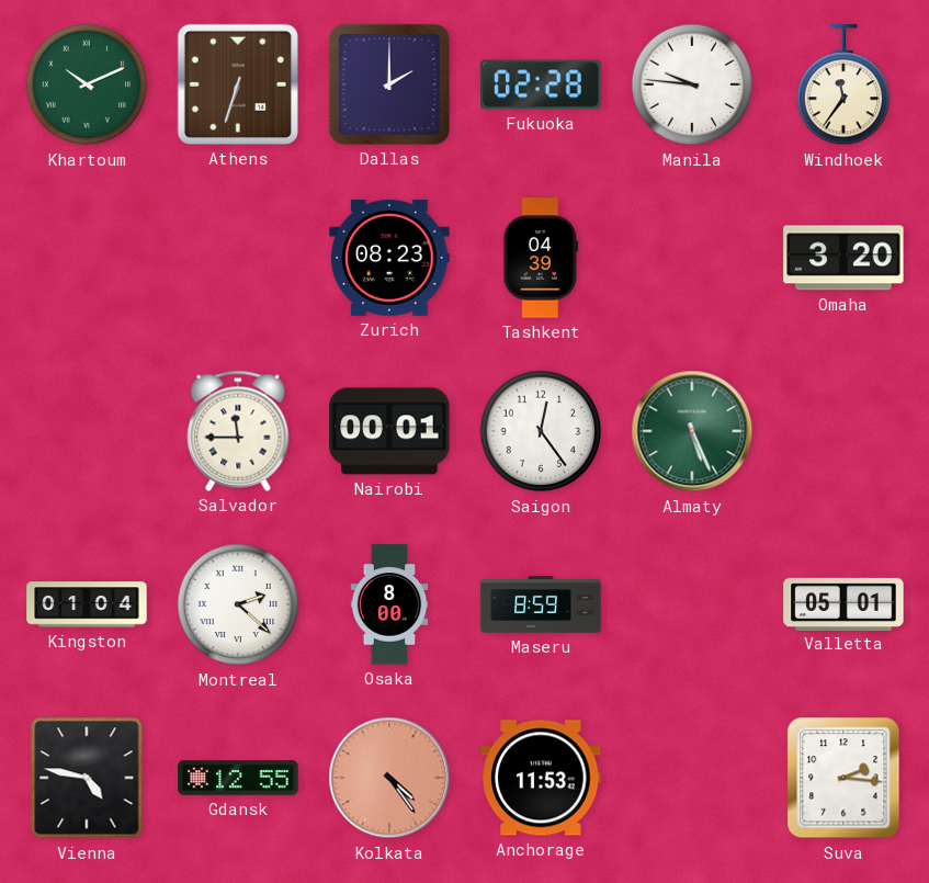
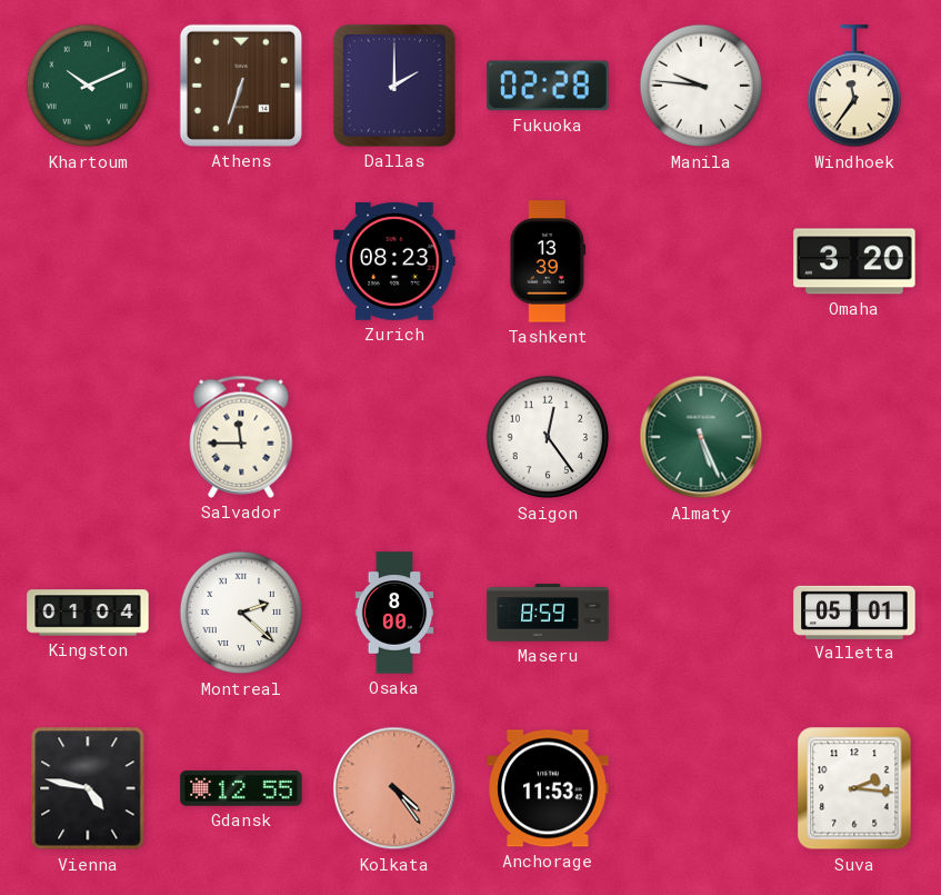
Tashkent: 04:39 -> 13:39
Nairobi: 00:01 -> none
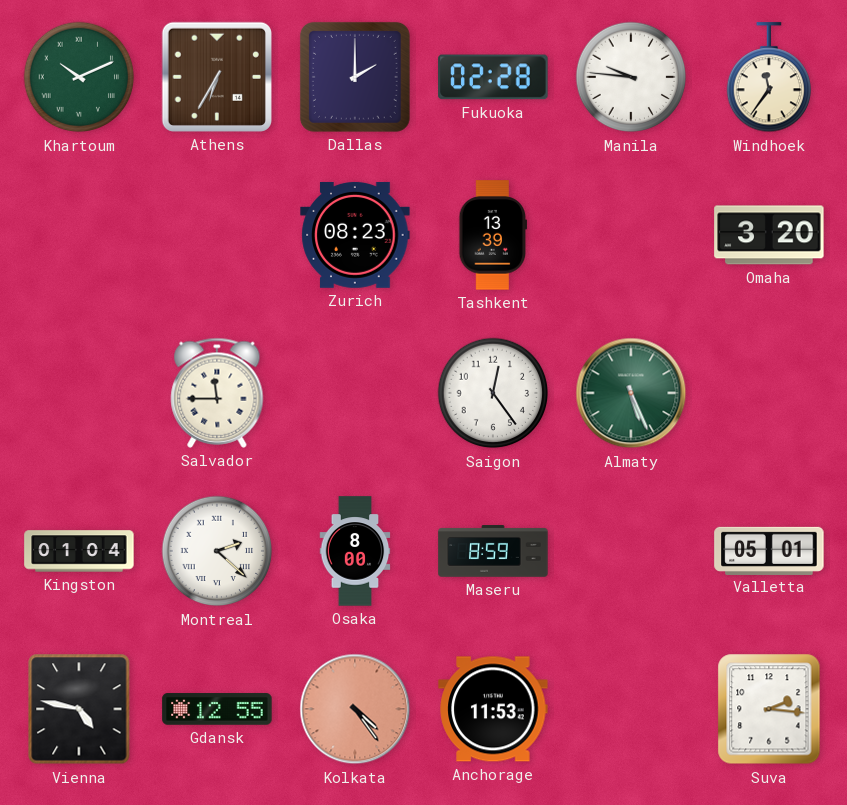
Athens: 6:33 -> 6:35
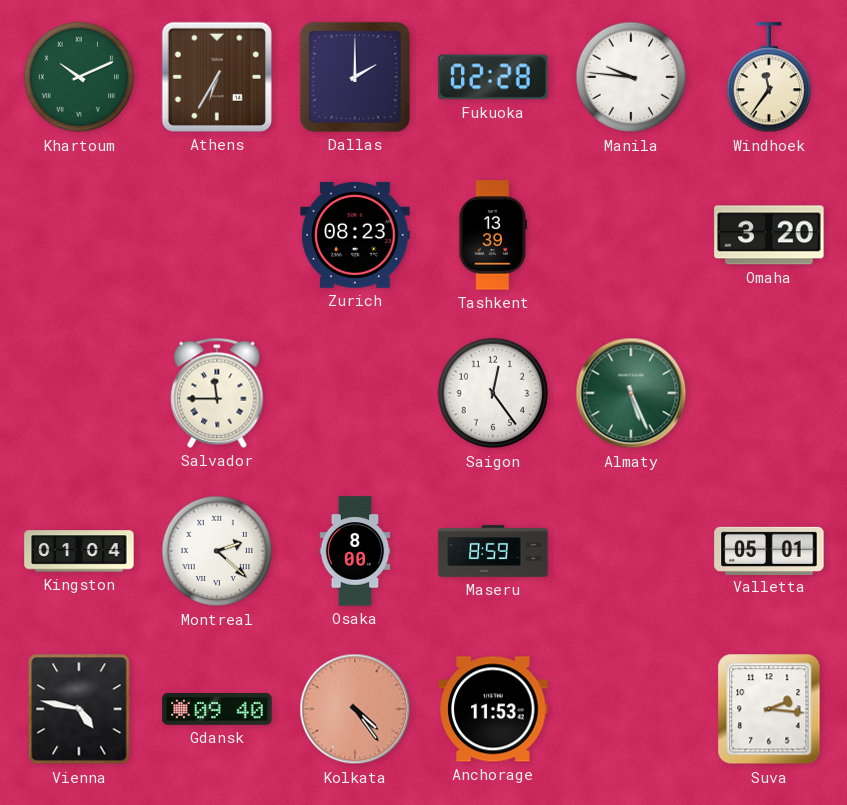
Gdansk: 12:55 -> 09:40
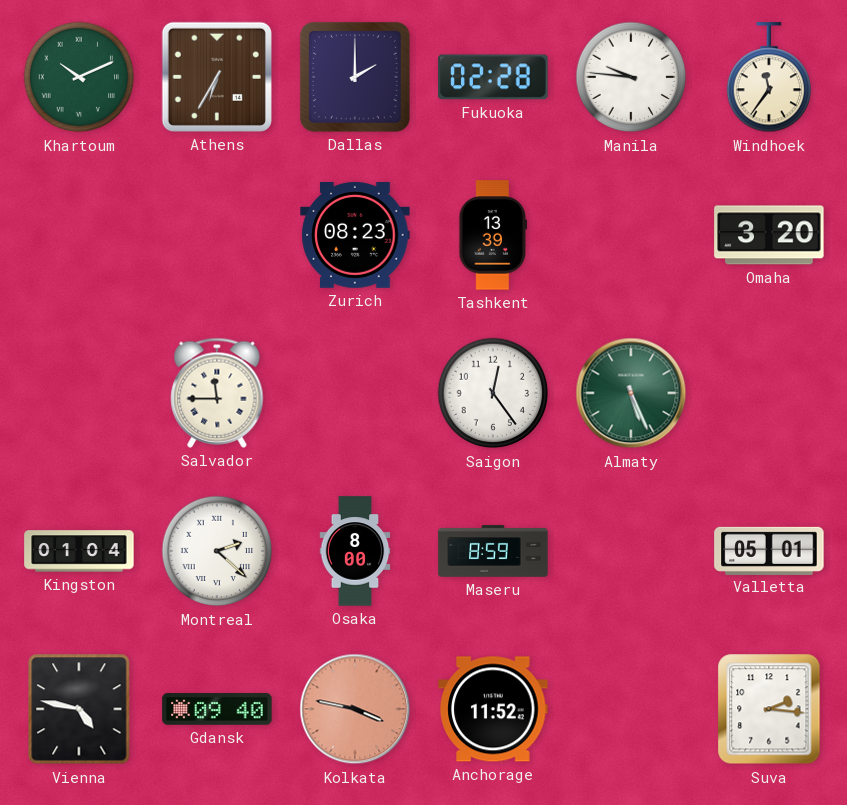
Kolkata: 4:24 -> 3:47
Anchorage: 11:53 -> 11:52
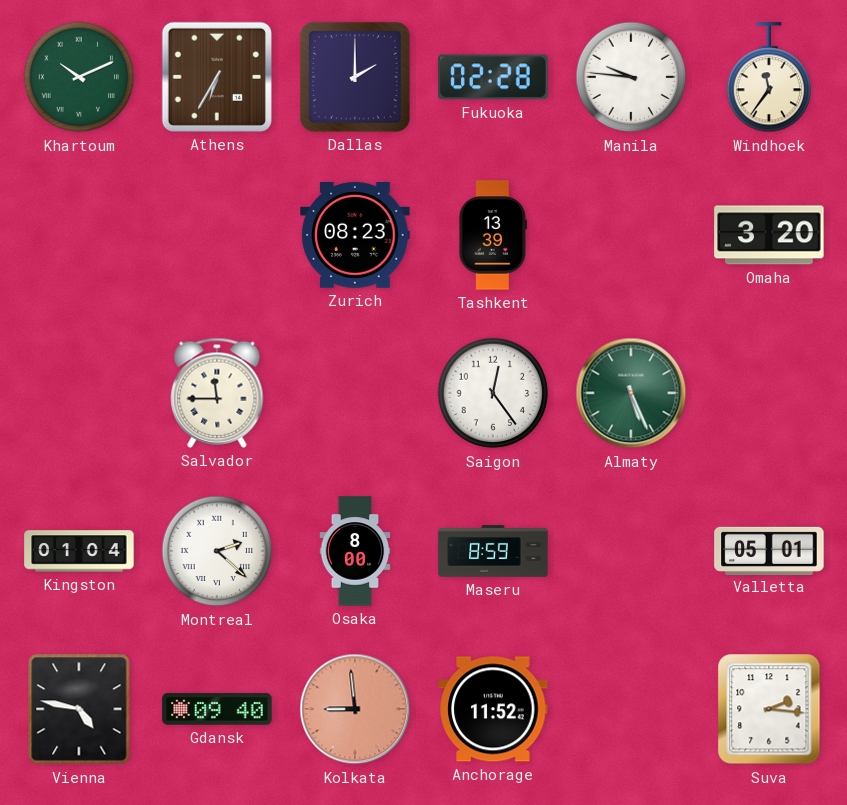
Kolkata: 3:47 -> 8:59
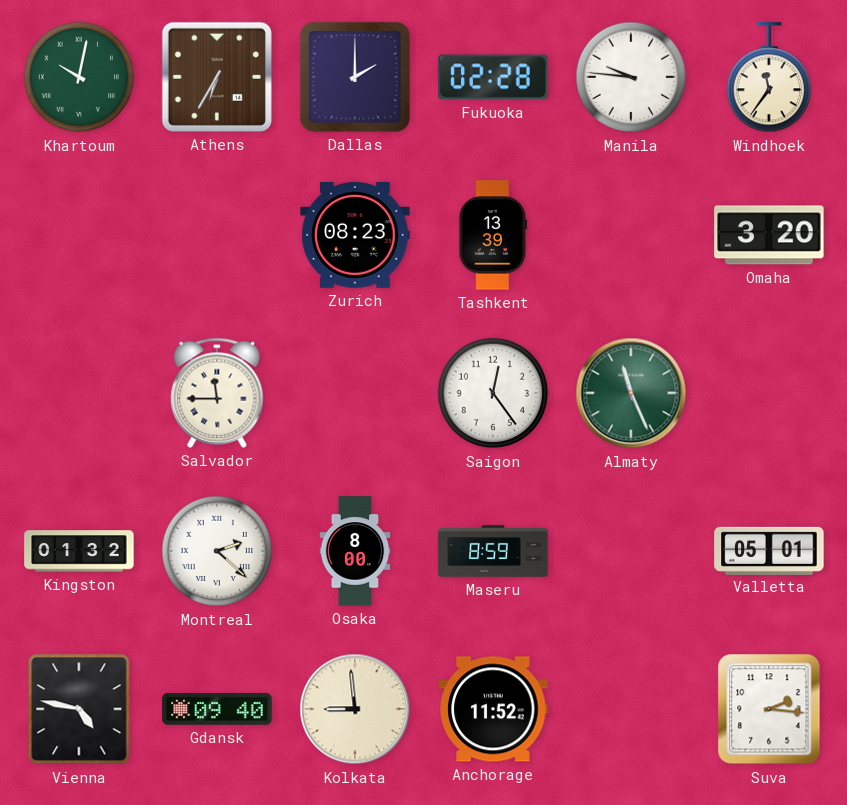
Khartoum: 10:11 -> 10:02
Almaty: 5:26 -> 11:26
Kingston: 01:04 -> 01:32
Kolkata dial: salmon -> cream
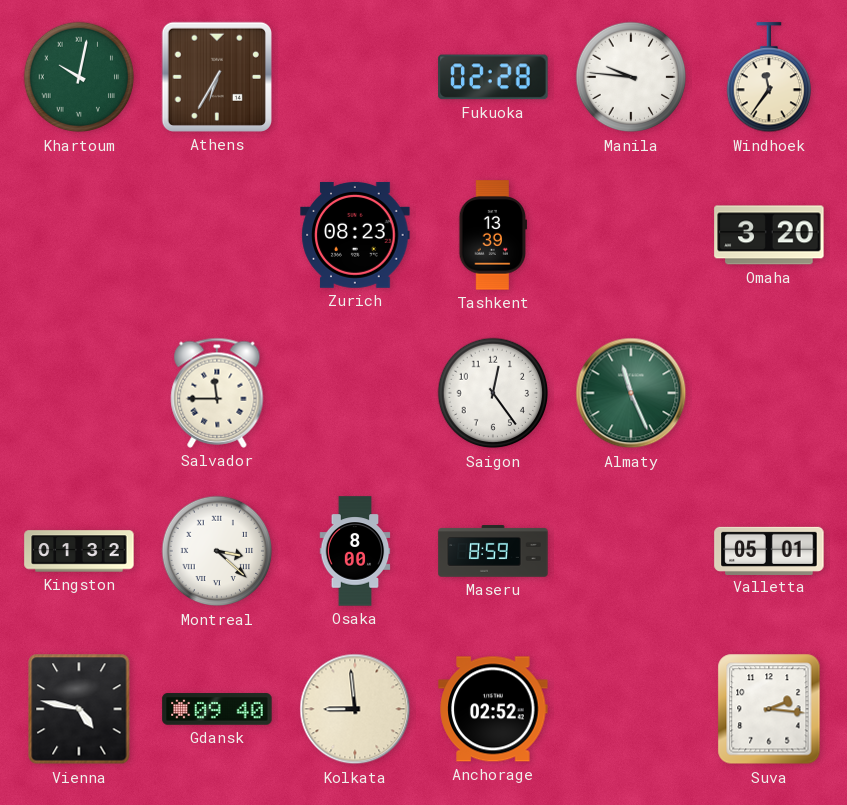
Dallas: 2:00 -> none
Montreal: 2:22 -> 3:22
Anchorage: 11:52 -> 02:52
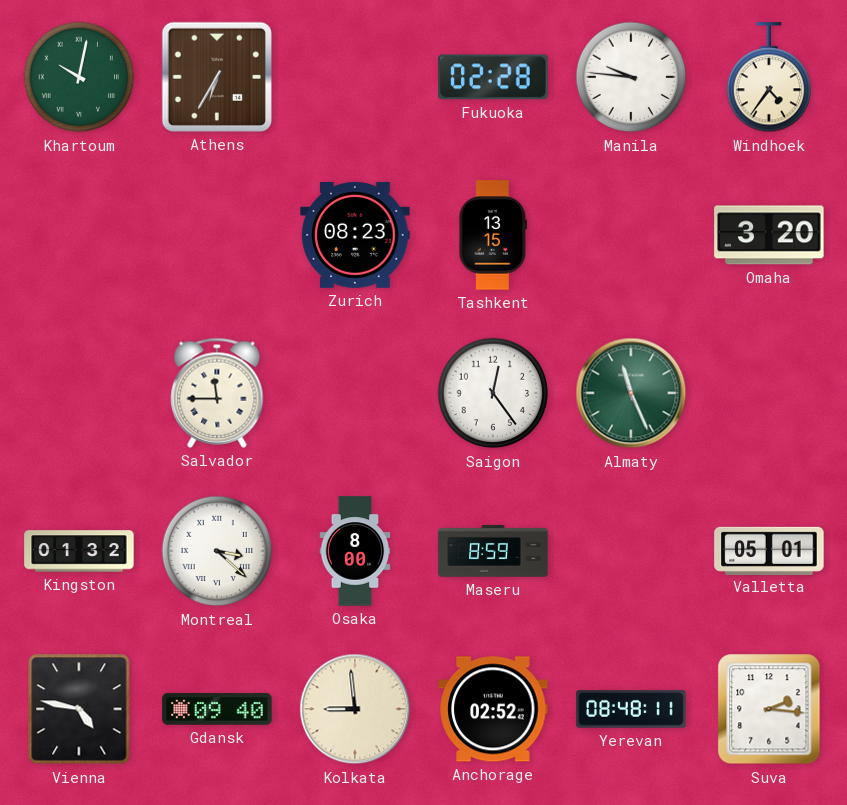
Windhoek: 11:36 -> 4:36
Tashkent: 13:39 -> 13:15
Yerevan: none -> 08:48
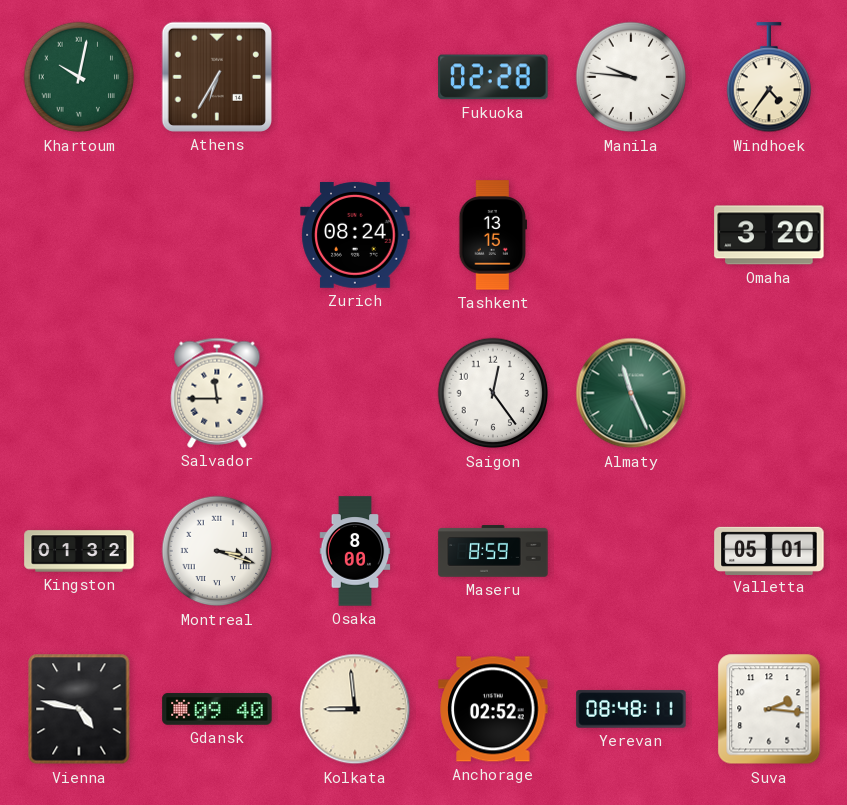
Zurich: 08:23 -> 08:24
Montreal: 3:22 -> 3:18
